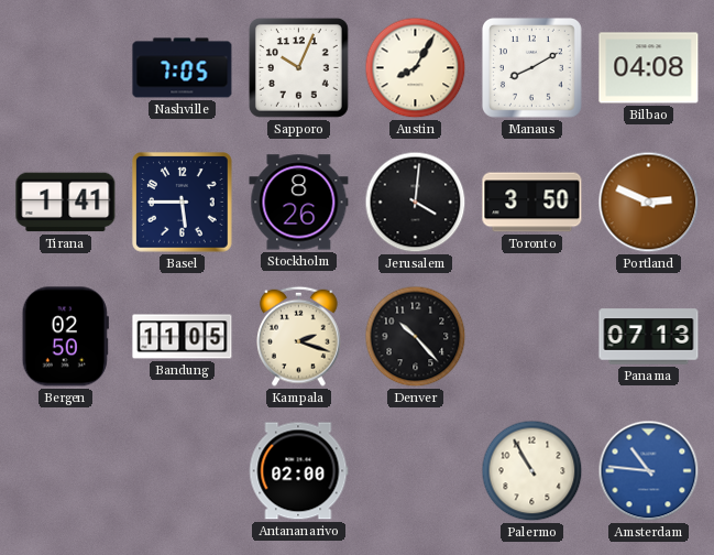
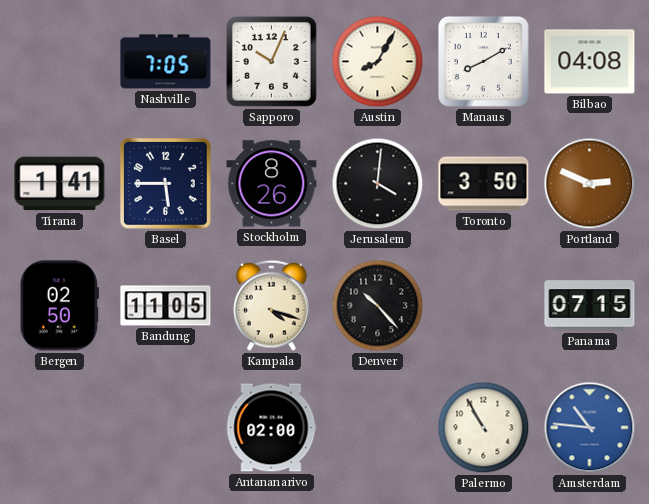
Kampala: 2:18 -> 4:18
Panama: 07:13 -> 07:15
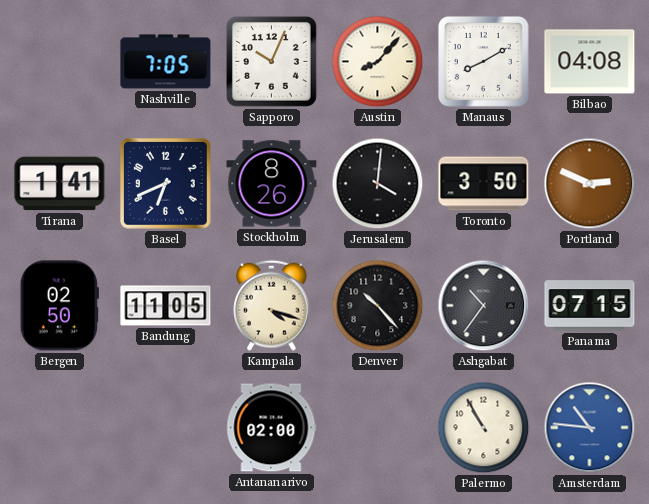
Austin: 8:05 -> 8:07
Basel: 5:45 -> 6:41
Ashgabat: none -> 10:36
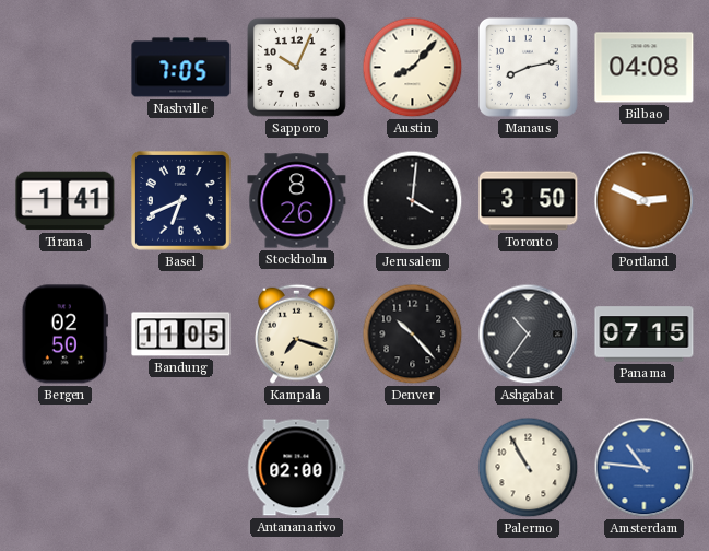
Manaus: 8:10 -> 8:13
Kampala: 4:18 -> 7:18
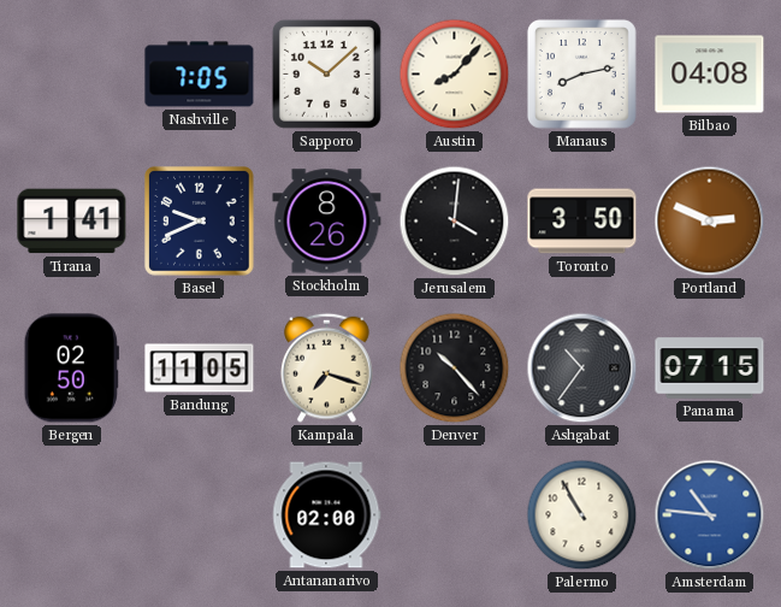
Sapporo: 10:04 -> 10:08
Basel: 6:41 -> 9:41
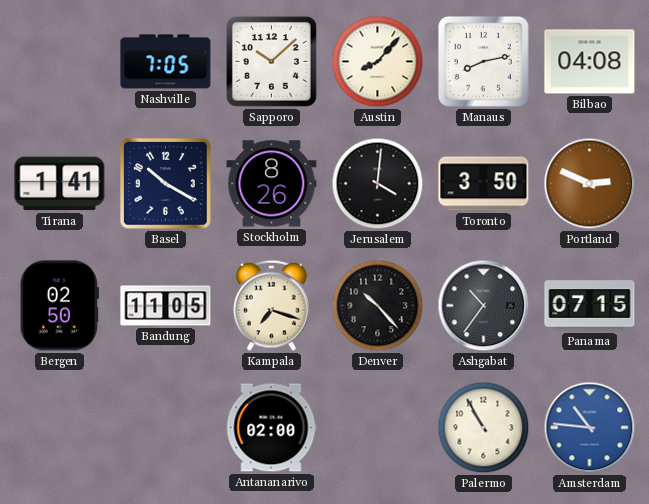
Basel: 9:41 -> 10:20
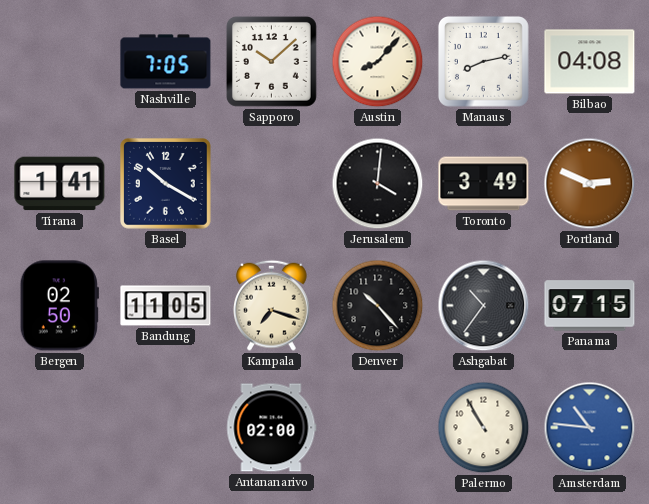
Stockholm: 8:26 -> none
Toronto: 3:50 -> 3:49
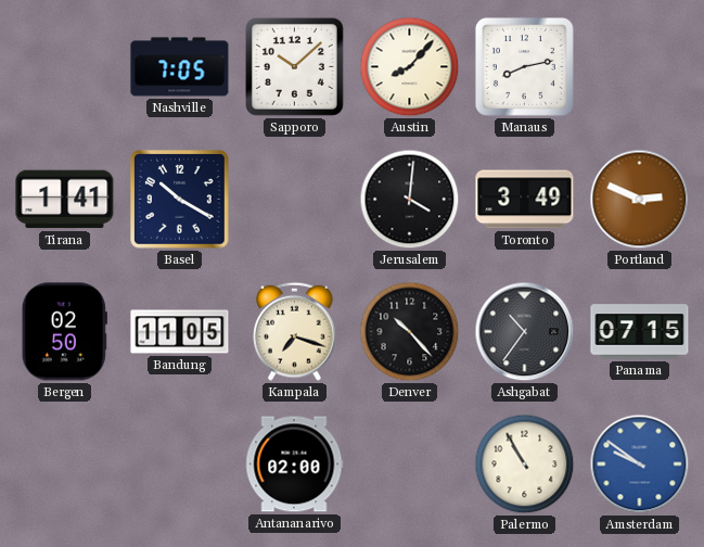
Bilbao: 04:08 -> none
Amsterdam: 10:46 -> 9:51
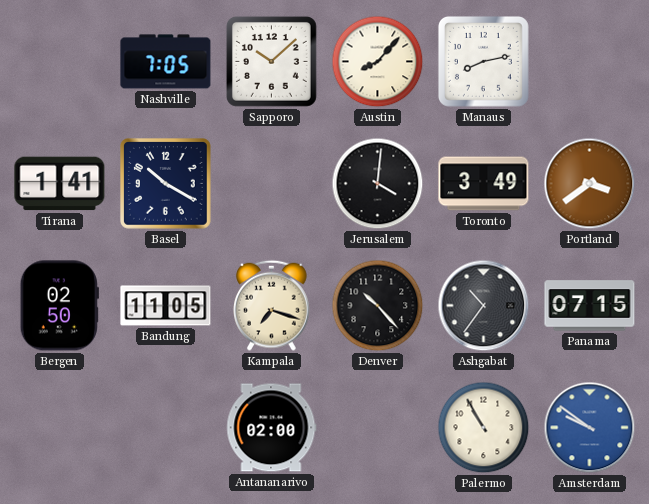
Portland: 2:49 -> 3:39
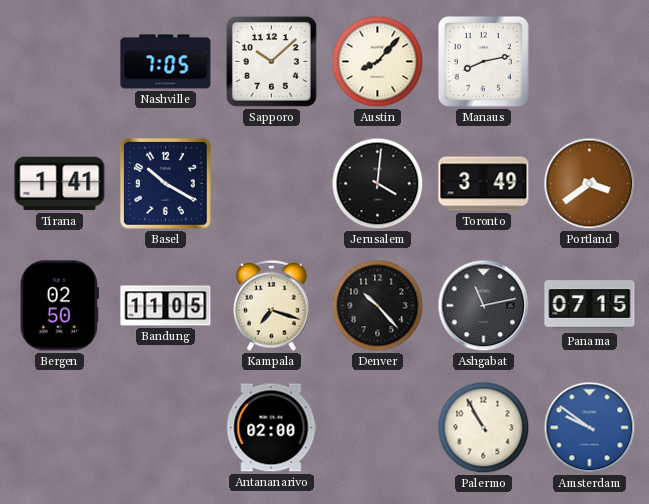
Ashgabat: 10:36 -> 11:13
